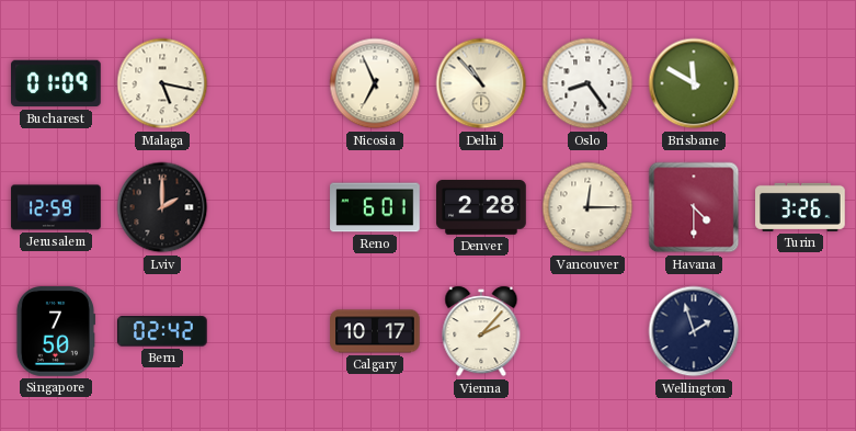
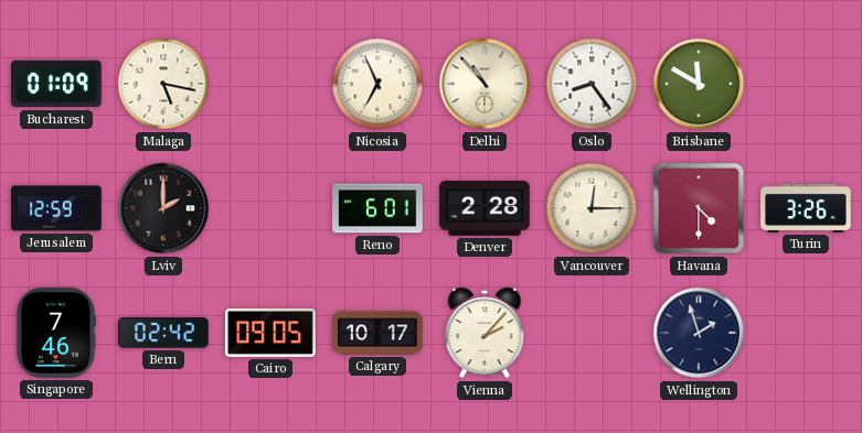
Singapore: 7:50 -> 7:46
Cairo: none -> 09:05
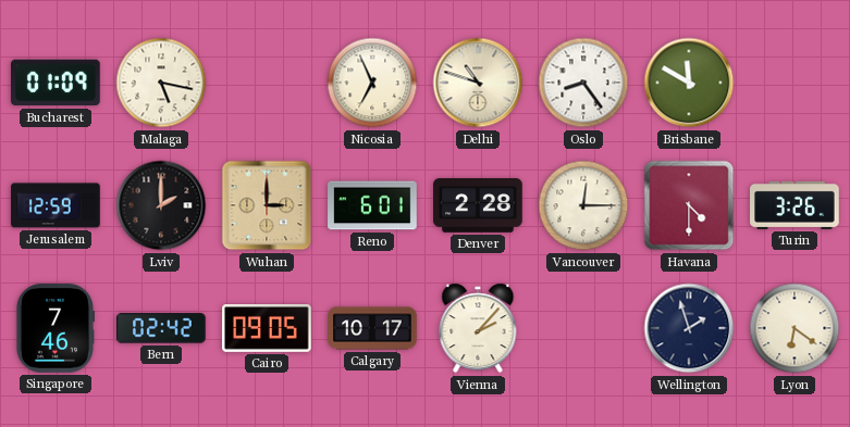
Delhi: 10:53 -> 10:48
Wuhan: none -> 3:00
Lyon: none -> 6:21
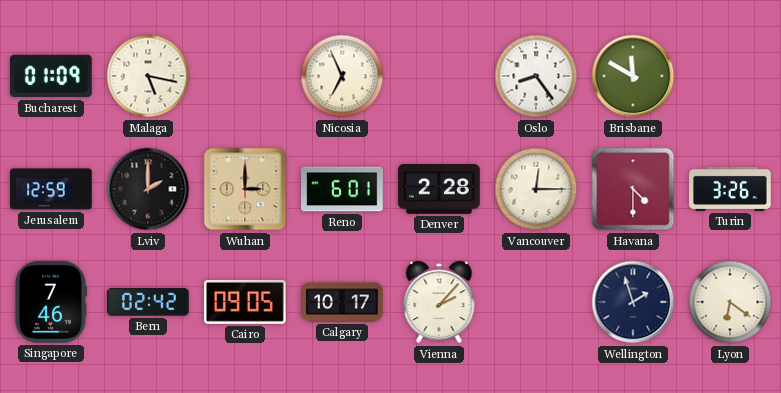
Delhi: 10:48 -> none
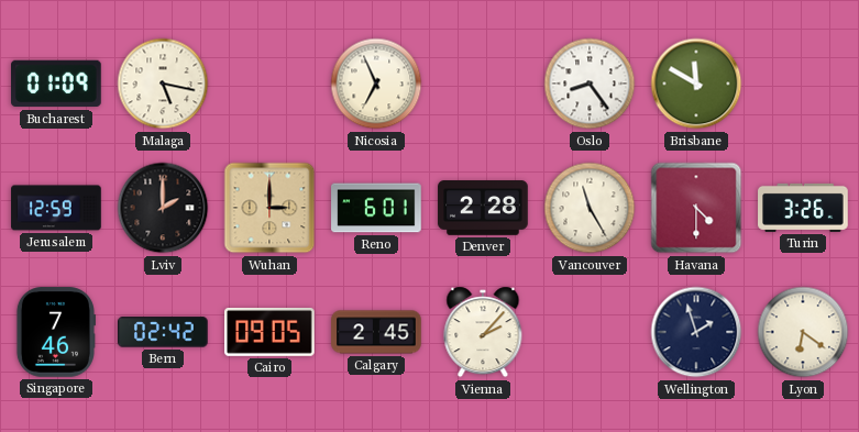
Vancouver: 12:15 -> 11:25
Calgary: 10:17 -> 2:45
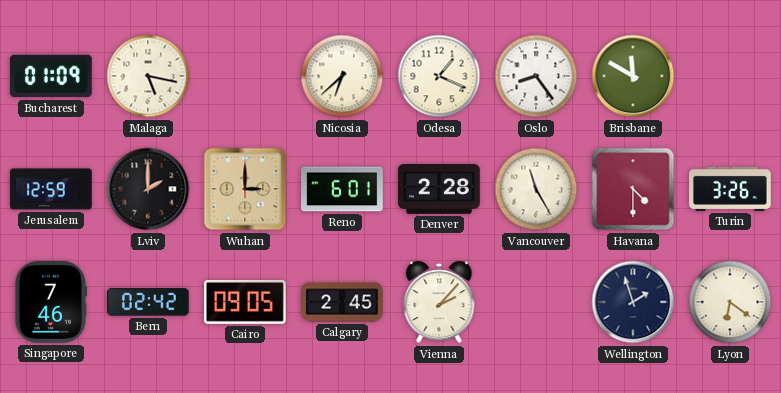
Nicosia: 6:56 -> 6:38
Odesa: none -> 1:19
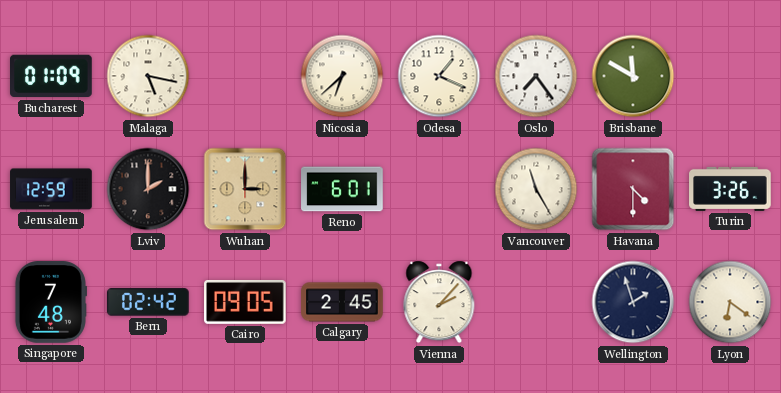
Oslo: 8:24 -> 7:24
Denver: 2:28 -> none
Singapore: 7:46 -> 7:48
